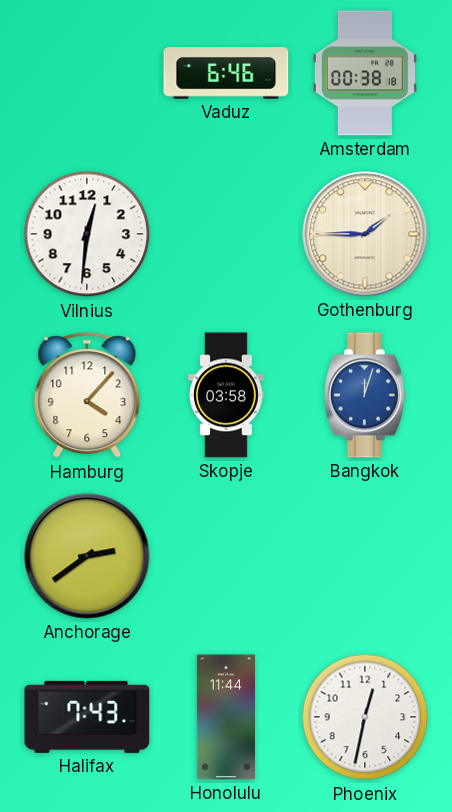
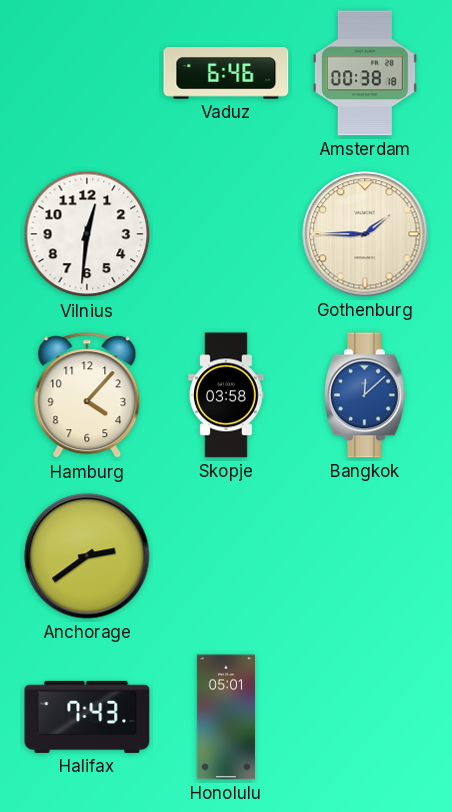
Bangkok: 12:03 -> 12:08
Honolulu: 11:44 -> 05:01
Phoenix: 12:32 -> none
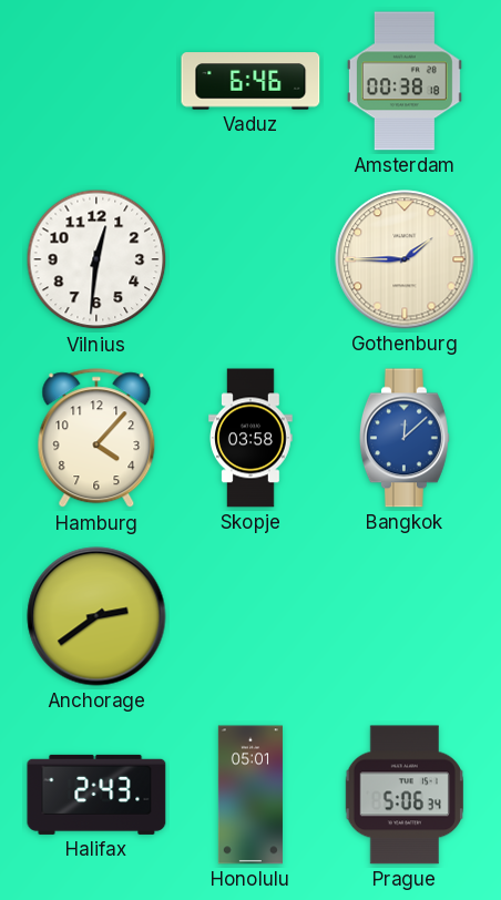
Halifax: 7:43 -> 2:43
Prague: none -> 5:06
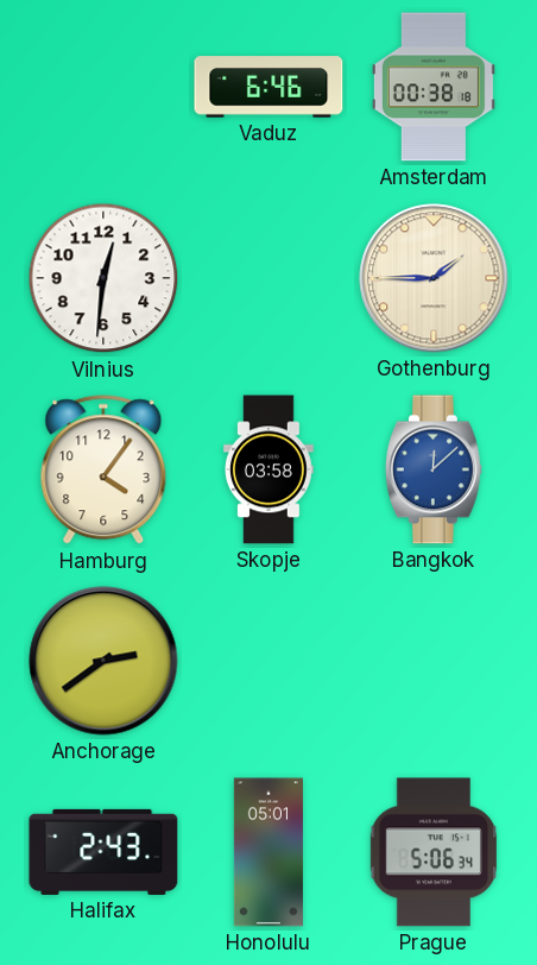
Hamburg: 4:07 -> 4:06
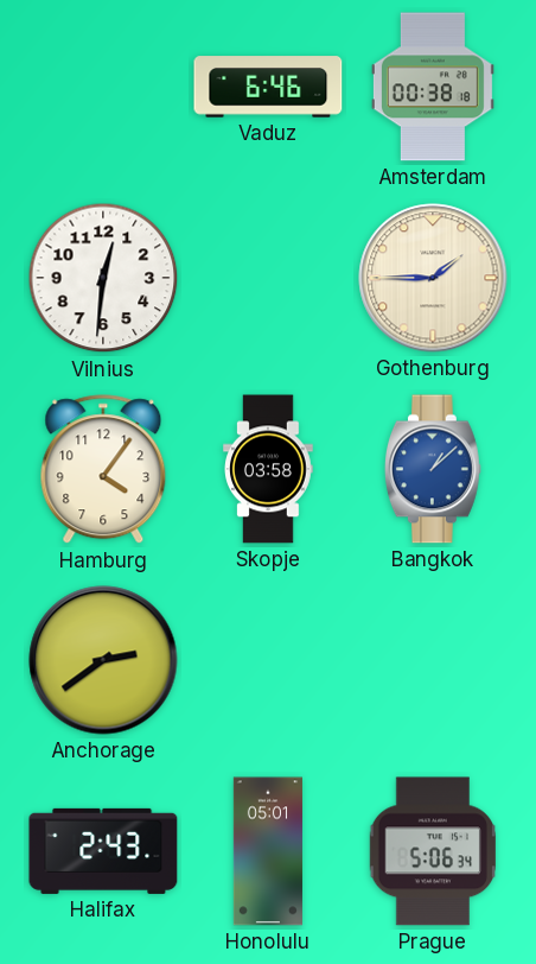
Bangkok: 12:08 -> 1:08
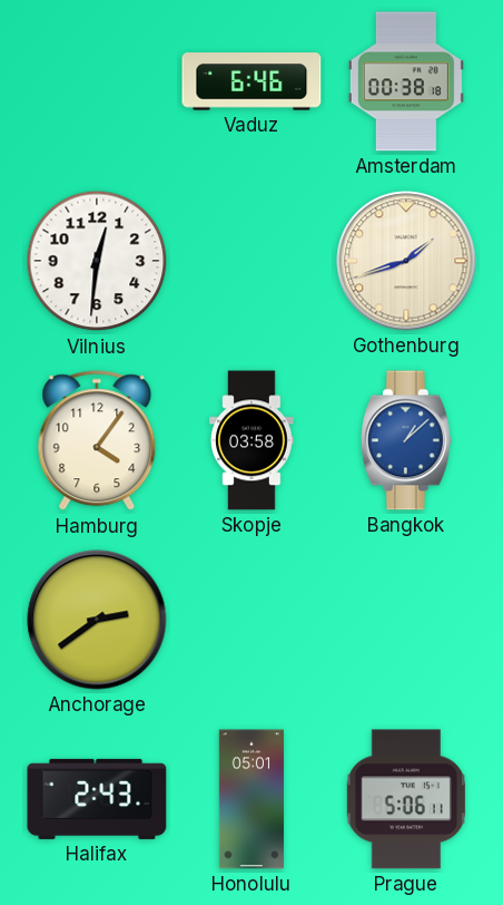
Gothenburg: 1:45 -> 1:42
Prague: 5:06:34 -> 5:06:11
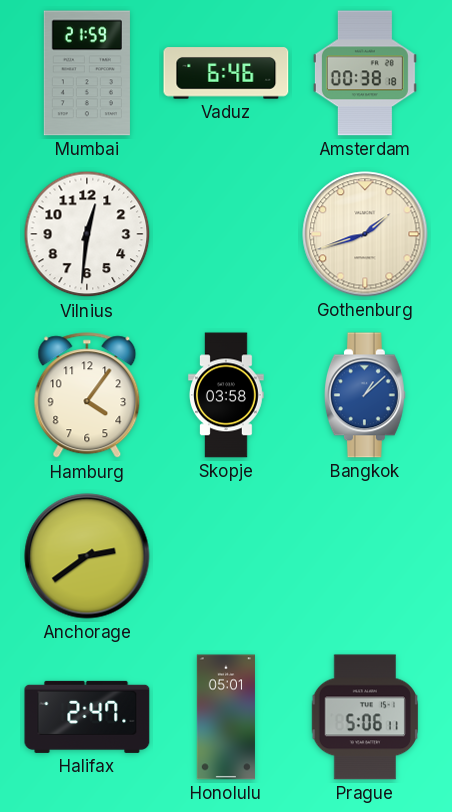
Mumbai: none -> 21:59
Halifax: 2:43 -> 2:47
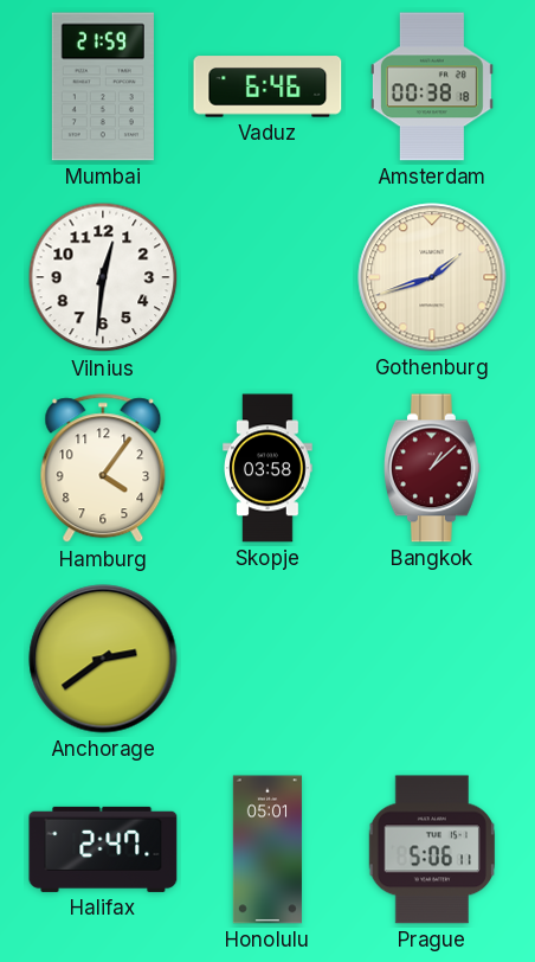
Bangkok dial: blue -> burgundy
